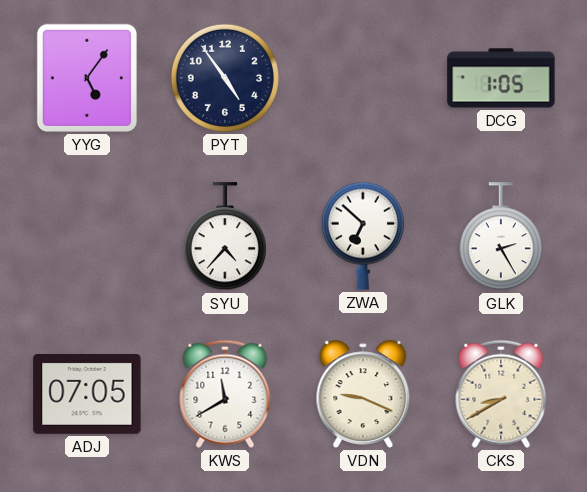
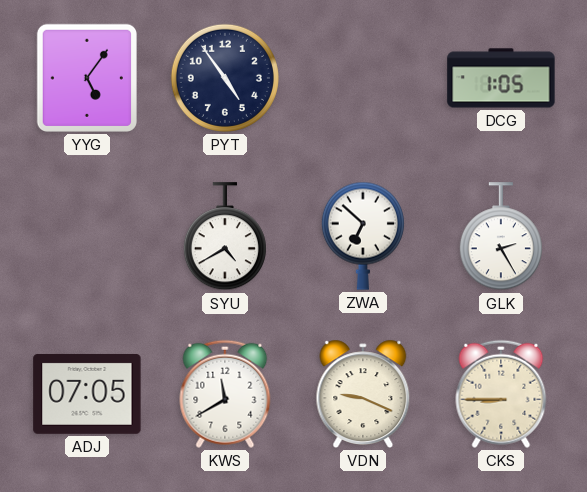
SYU: 4:37 -> 4:40
CKS: 8:40 -> 8:45
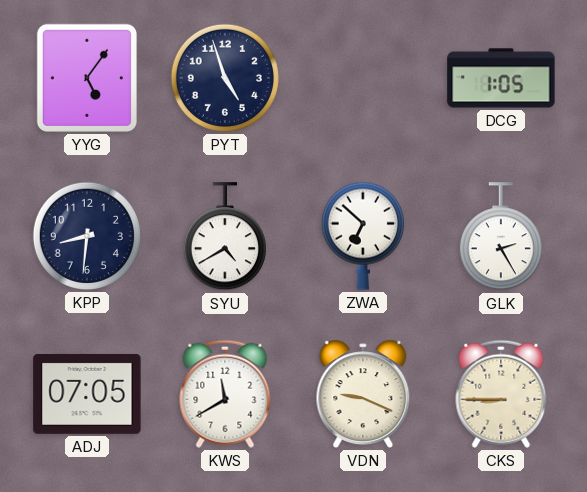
PYT: 4:54 -> 4:57
KPP: none -> 8:31
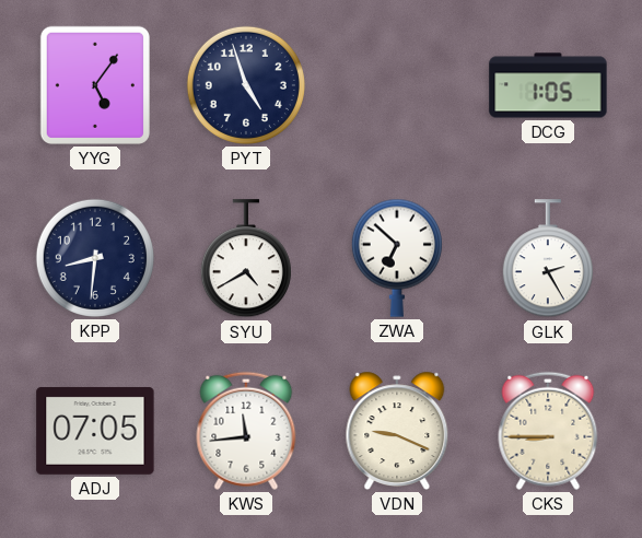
KWS: 11:40 -> 11:44
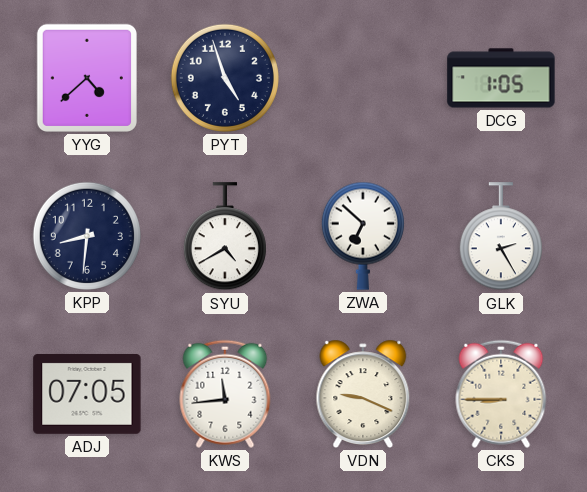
YYG: 5:06 -> 4:38
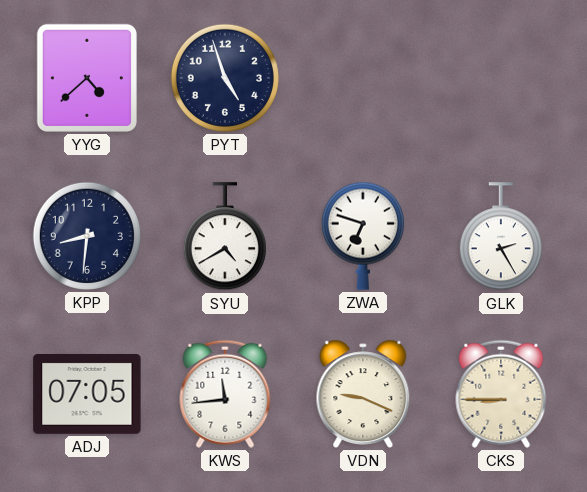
DCG: 1:05 -> none
ZWA: 6:52 -> 6:48
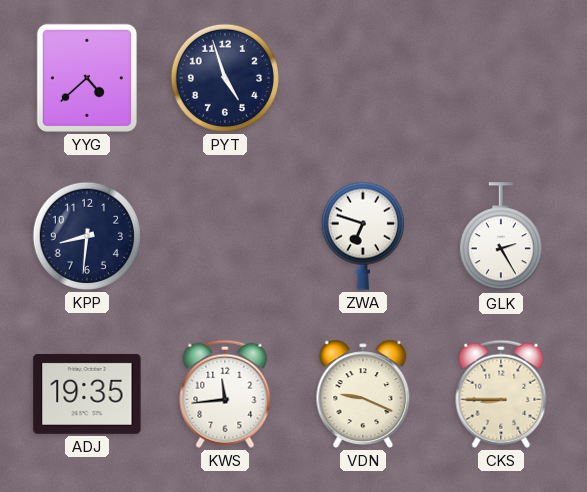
SYU: 4:40 -> none
ADJ: 07:05 -> 19:35
